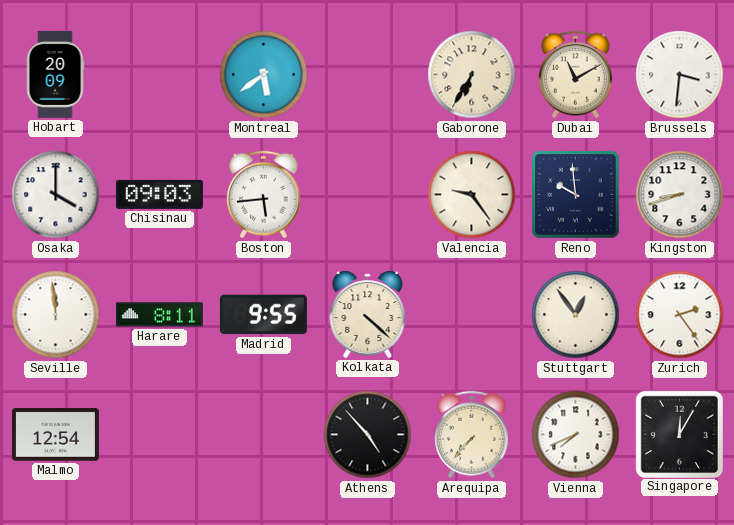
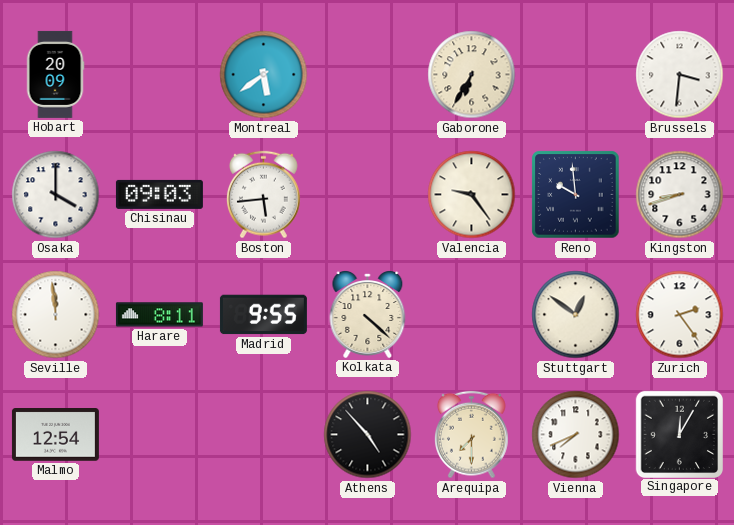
Dubai: 11:10 -> none
Stuttgart: 12:54 -> 12:51
Arequipa: 7:37 -> 7:30
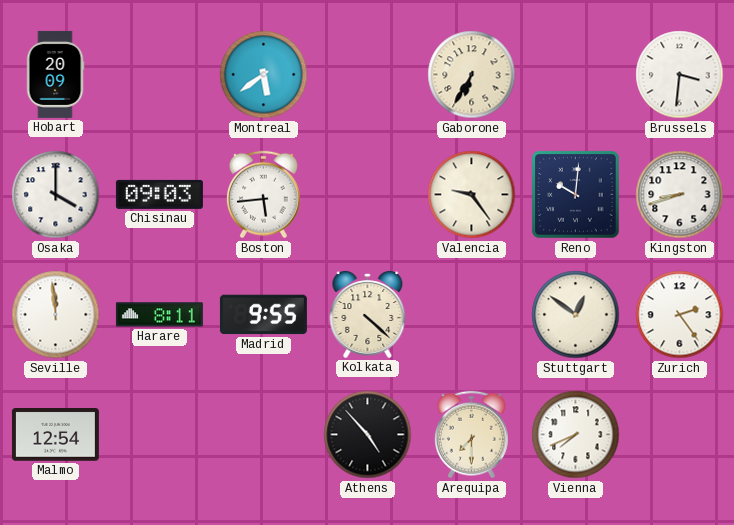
Reno: 9:59 -> 10:01
Singapore: 12:05 -> none
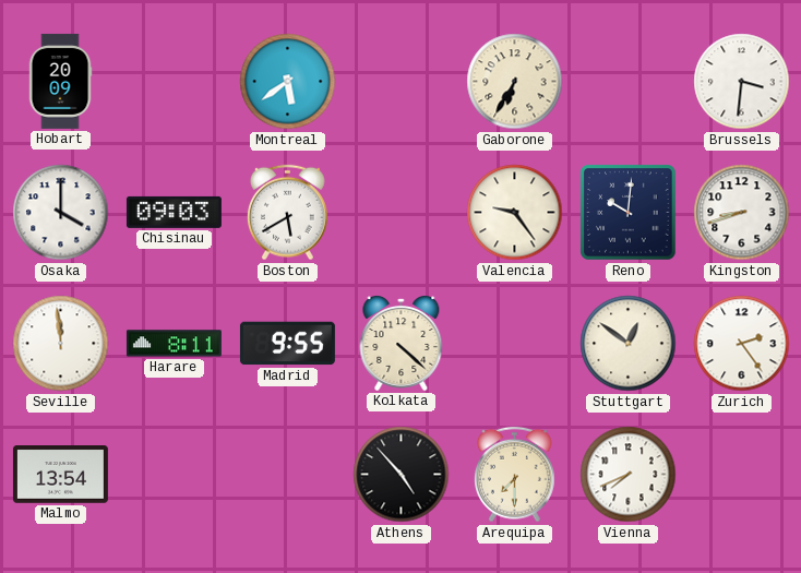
Boston: 5:44 -> 5:40
Malmo: 12:54 -> 13:54
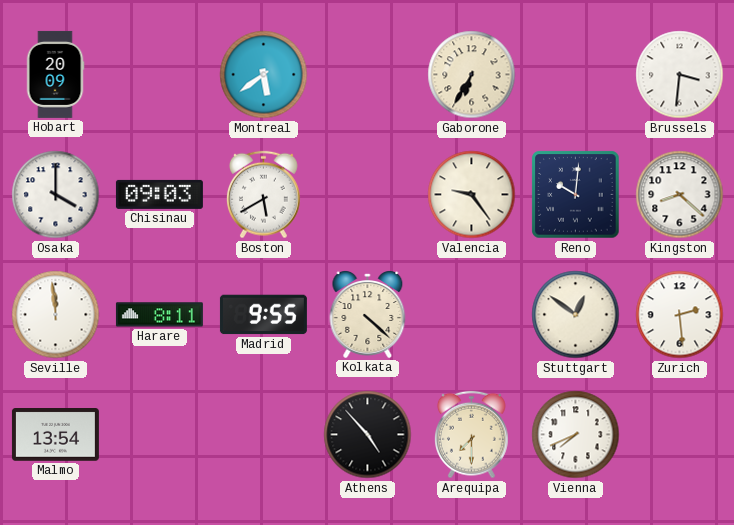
Kingston: 8:42 -> 8:22
Zurich: 2:24 -> 2:29
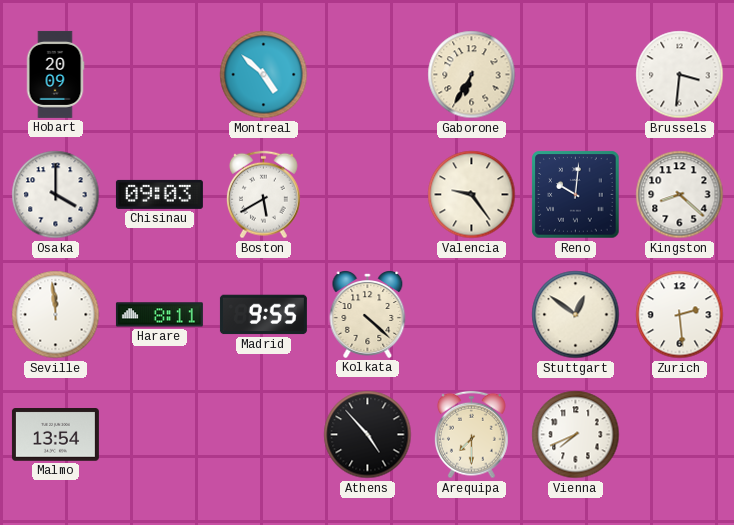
Montreal: 5:39 -> 4:52
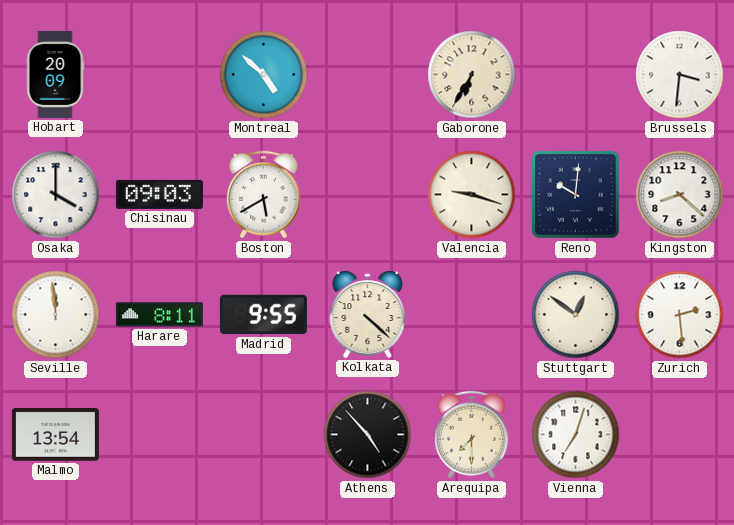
Valencia: 9:24 -> 9:18
Vienna: 7:41 -> 7:03
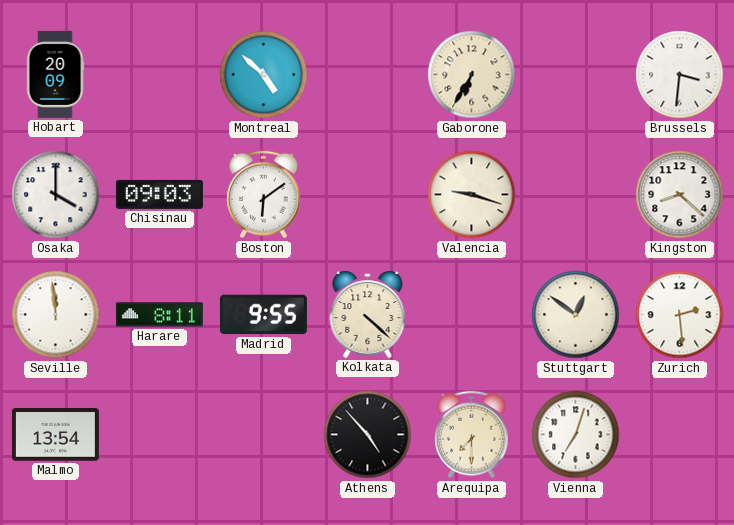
Boston: 5:40 -> 6:09
Reno: 10:01 -> none
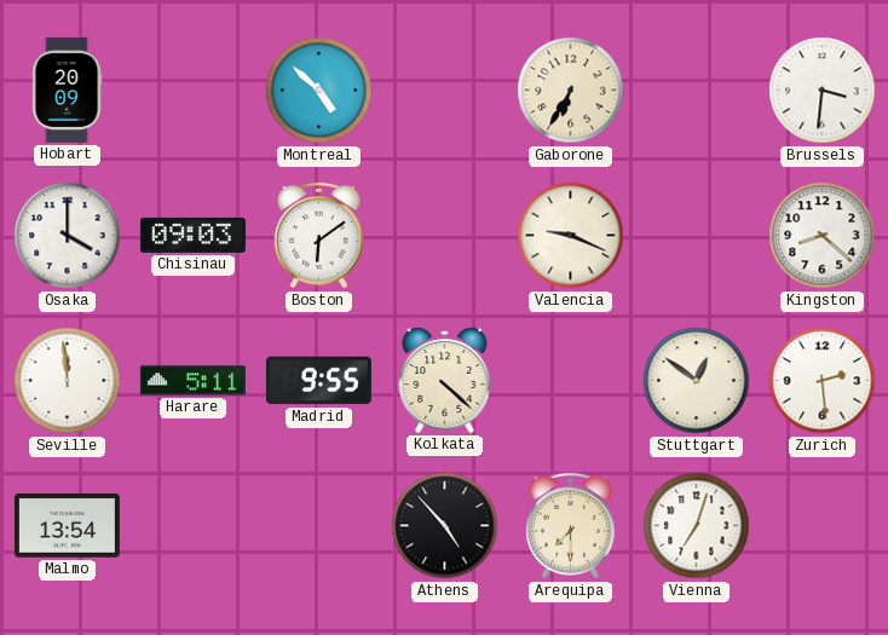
Valencia: 9:18 -> 9:19
Harare: 8:11 -> 5:11
